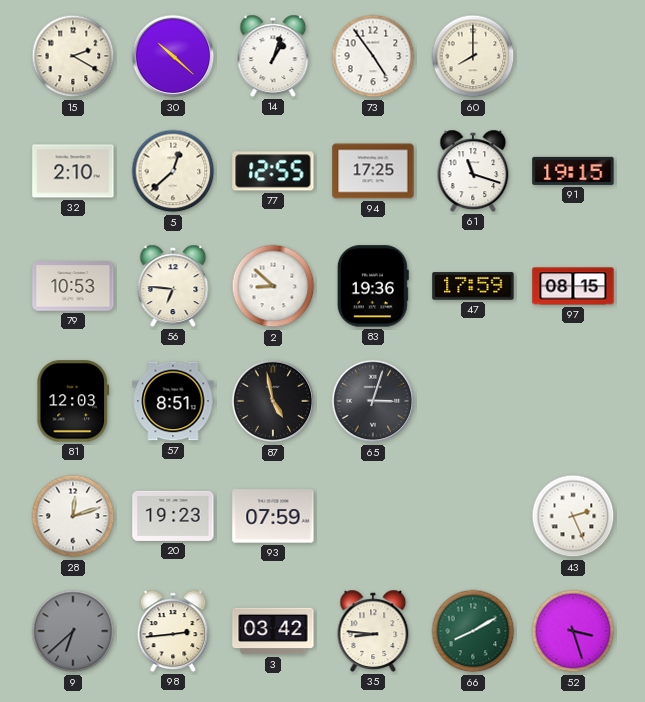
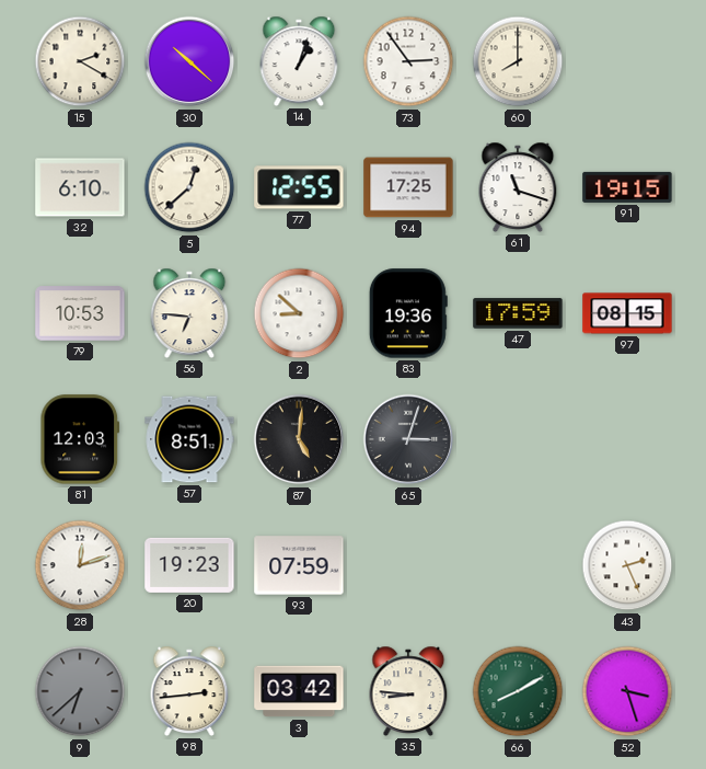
73: 4:54 -> 2:54
32: 2:10 -> 6:10
87: 4:58 -> 5:01
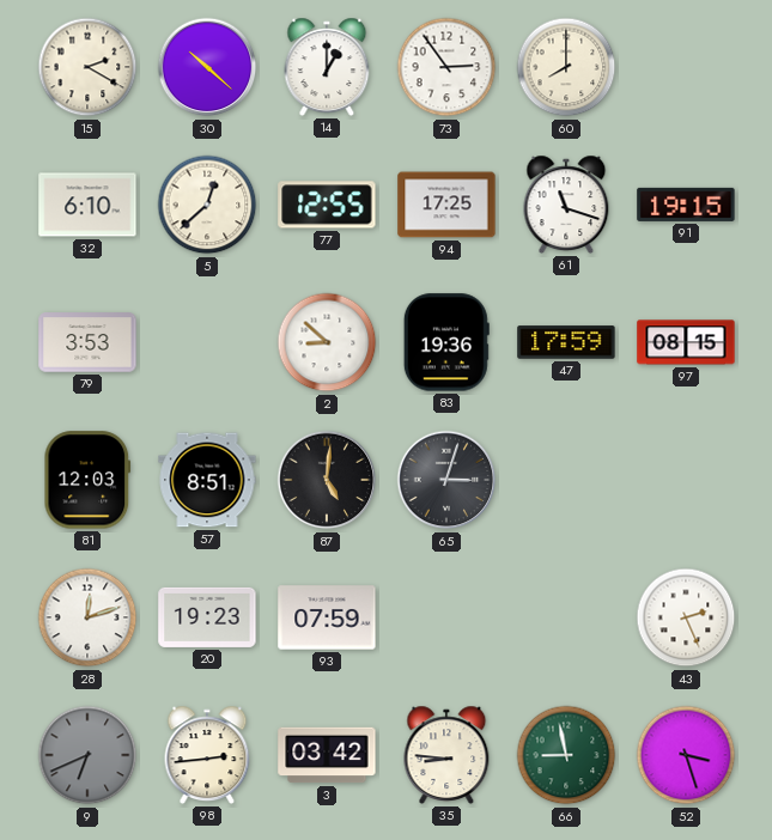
14: 1:03 -> 1:00
79: 10:53 -> 3:53
56: 6:46 -> none
9: 6:38 -> 6:41
66: 8:10 -> 8:58
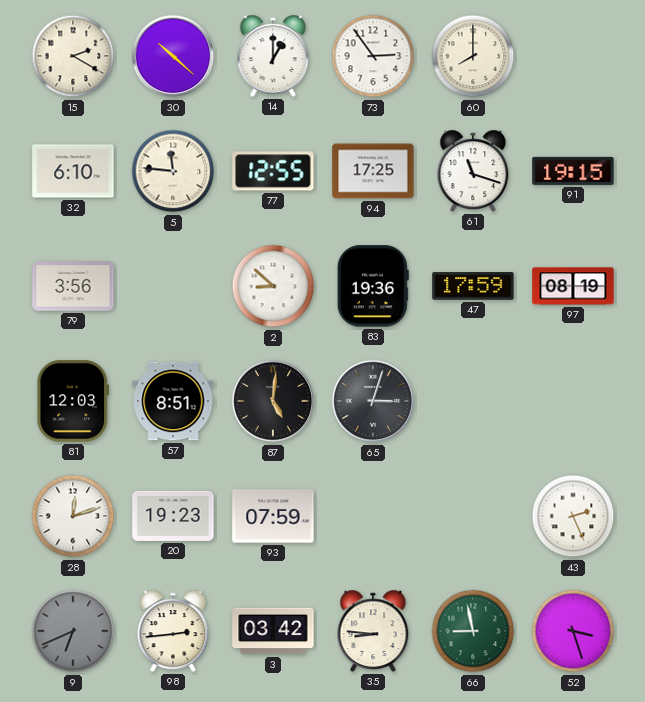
5: 12:38 -> 11:46
79: 3:53 -> 3:56
97: 08:15 -> 08:19
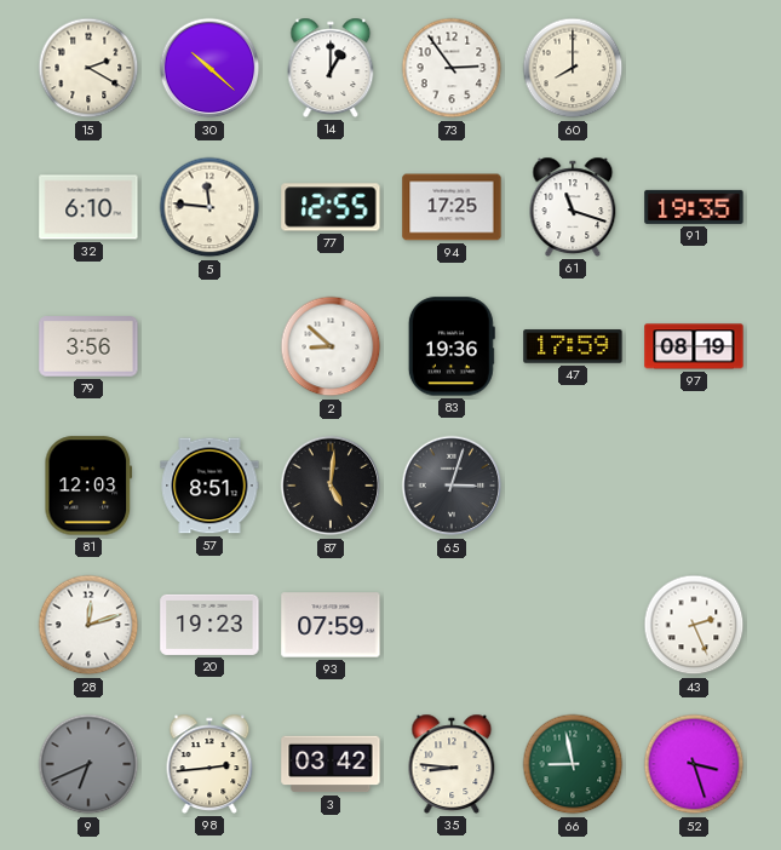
91: 19:15 -> 19:35
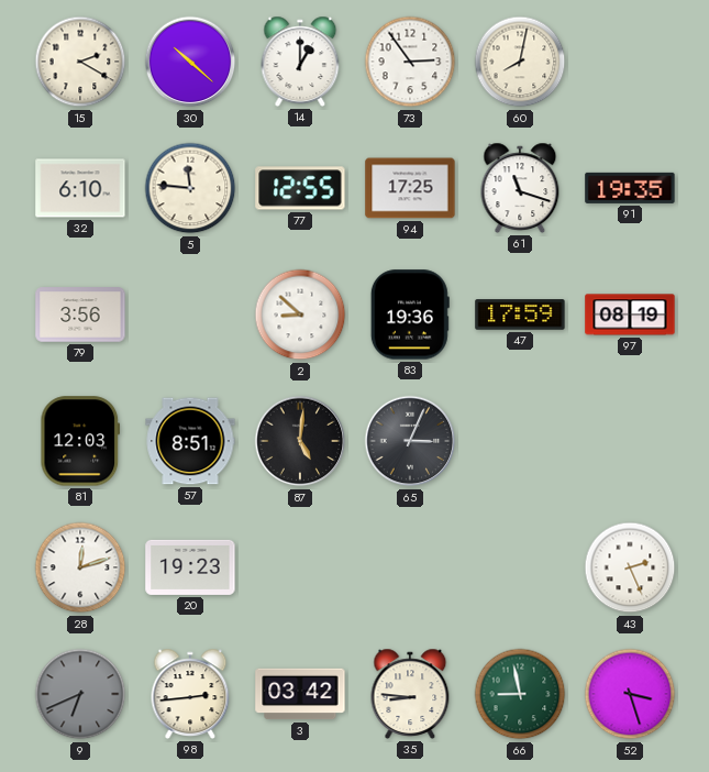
60: 8:00 -> 8:02
65: 3:03 -> 3:04
93: 07:59 -> none
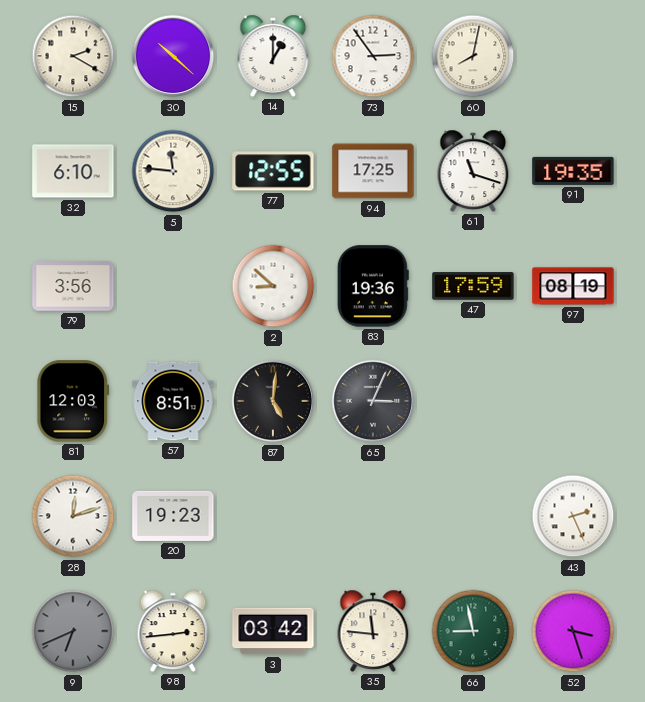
35: 8:46 -> 11:46
